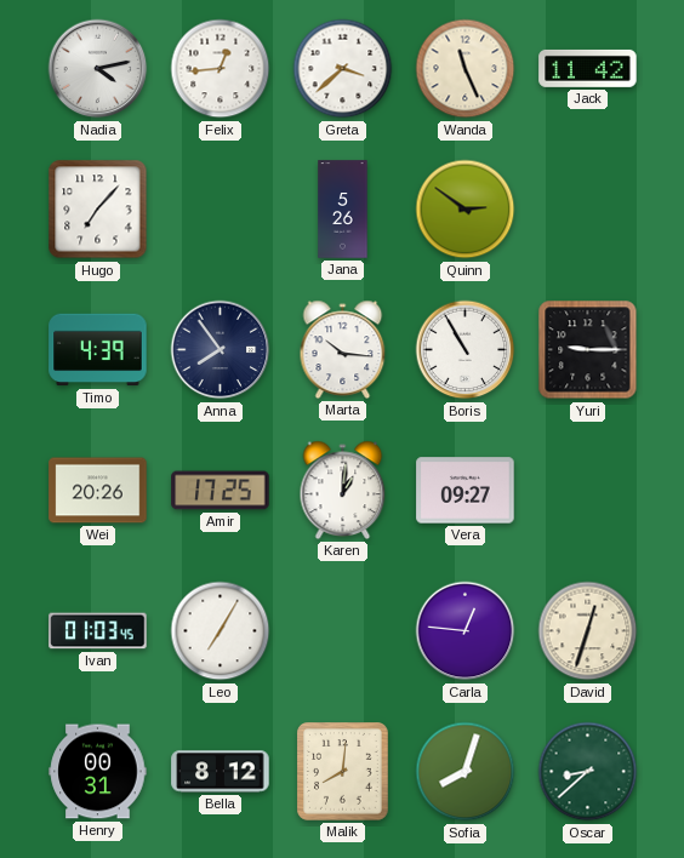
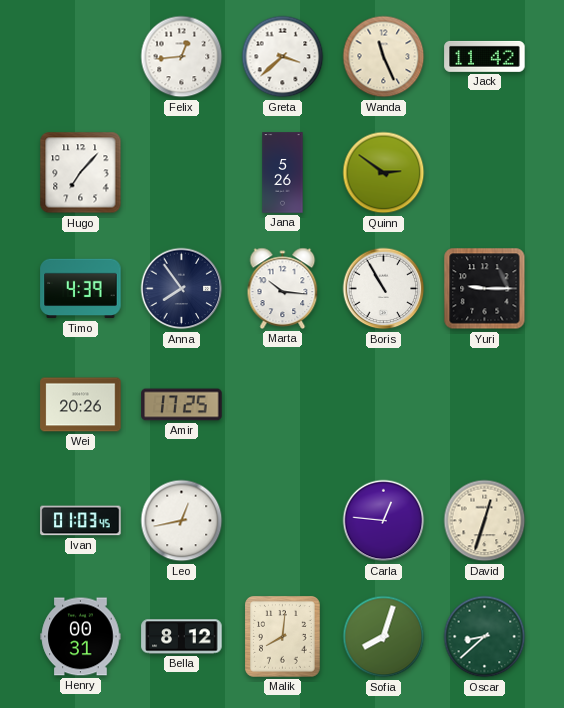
Nadia: 4:13 -> none
Karen: 1:01 -> none
Vera: 09:27 -> none
Leo: 7:05 -> 12:43
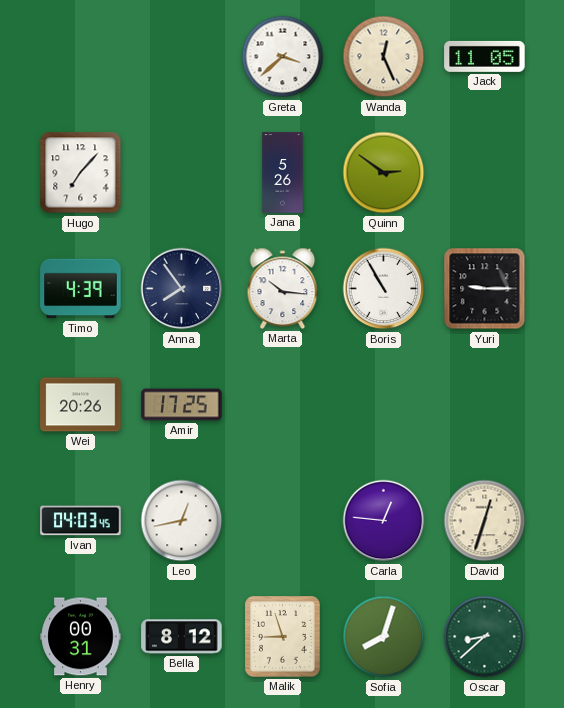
Felix: 12:44 -> none
Wanda: 11:26 -> 12:26
Jack: 11:42 -> 11:05
Ivan: 01:03 -> 04:03
Malik: 8:01 -> 8:57
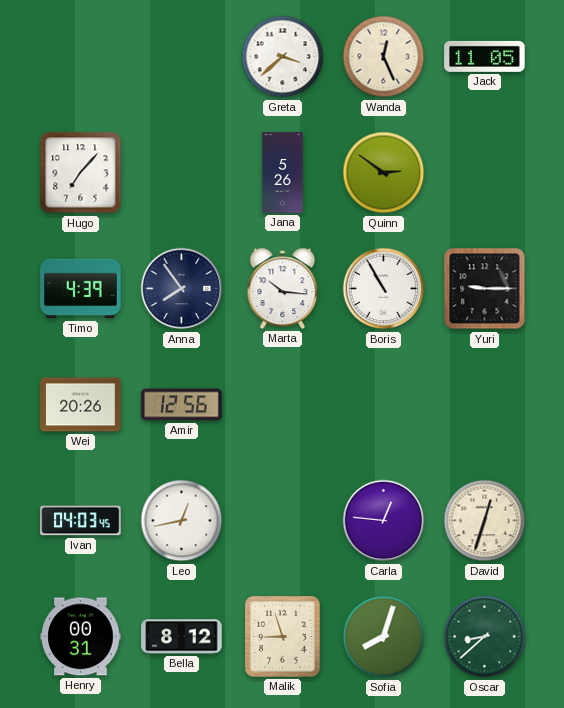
Amir: 17:25 -> 12:56
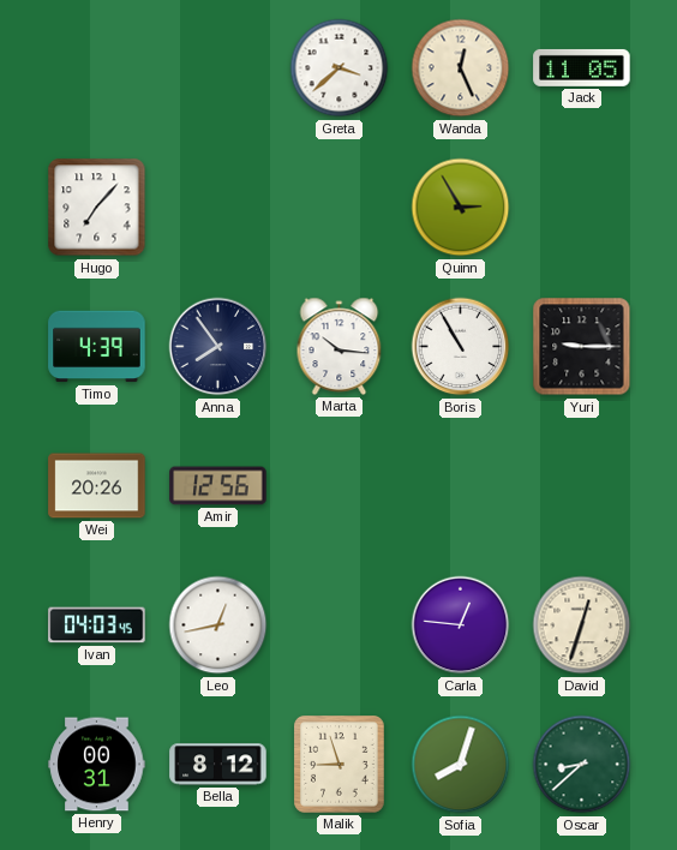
Jana: 5:26 -> none
Quinn: 2:51 -> 2:55
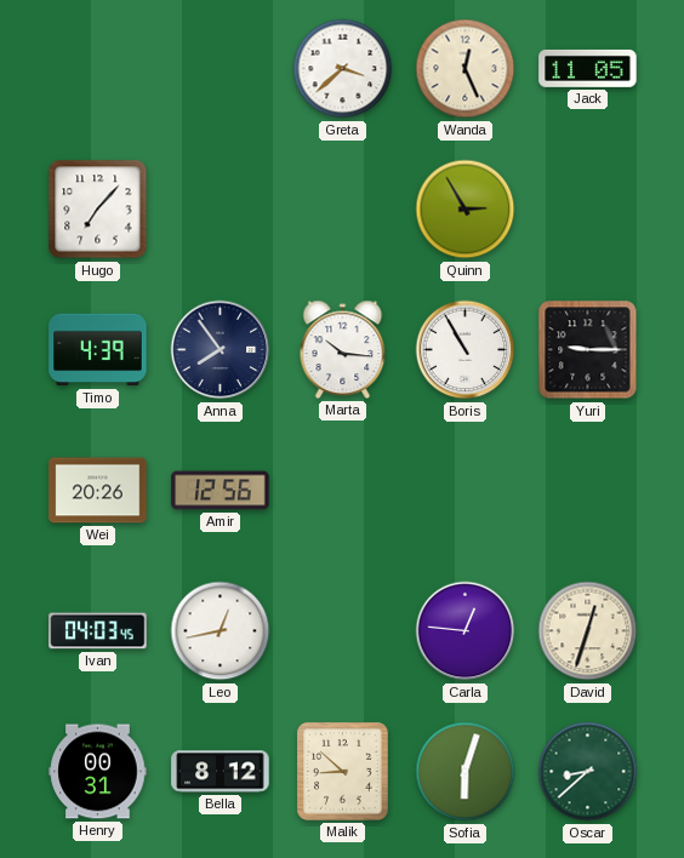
Malik: 8:57 -> 8:52
Sofia: 8:03 -> 6:03
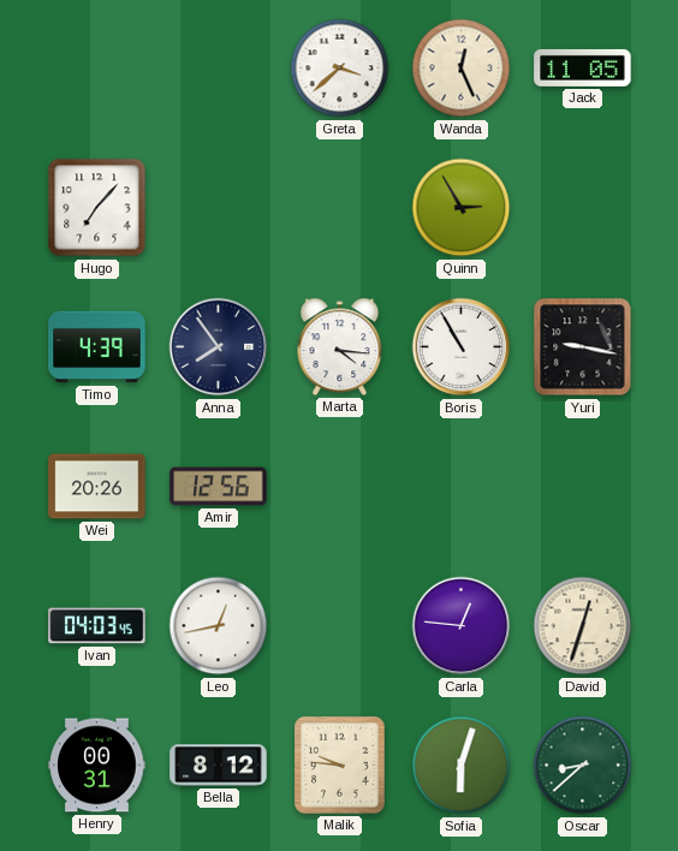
Marta: 10:16 -> 4:16
Yuri: 9:15 -> 9:17
Malik: 8:52 -> 9:46
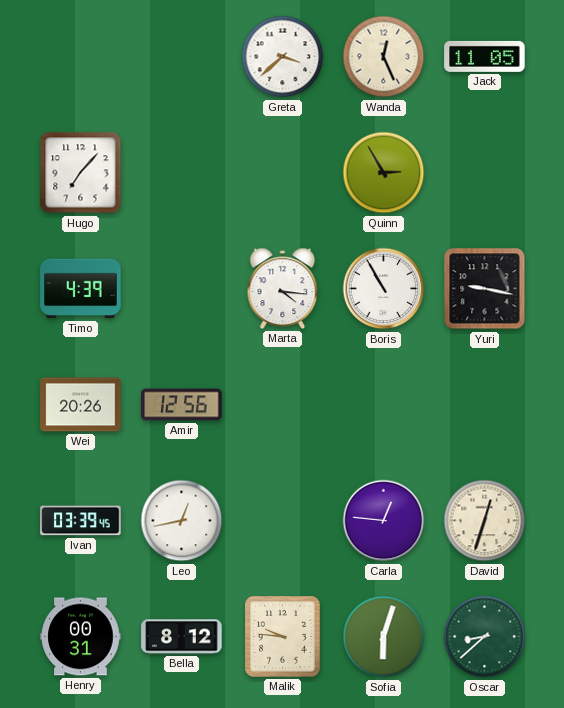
Anna: 7:54 -> none
Ivan: 04:03 -> 03:39
